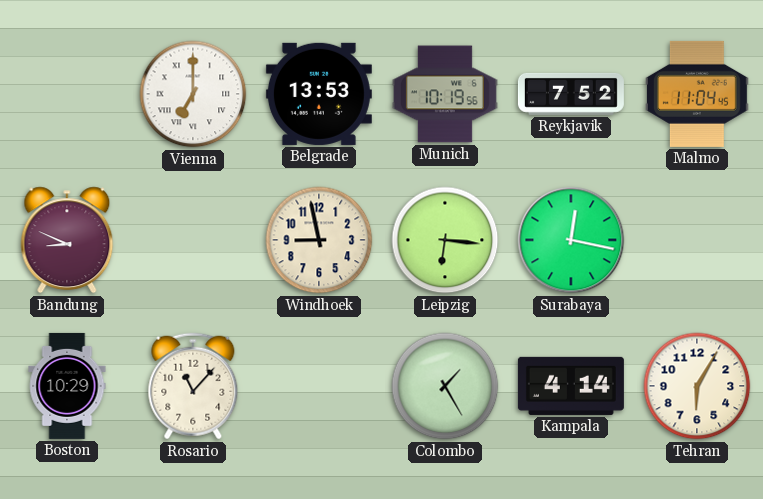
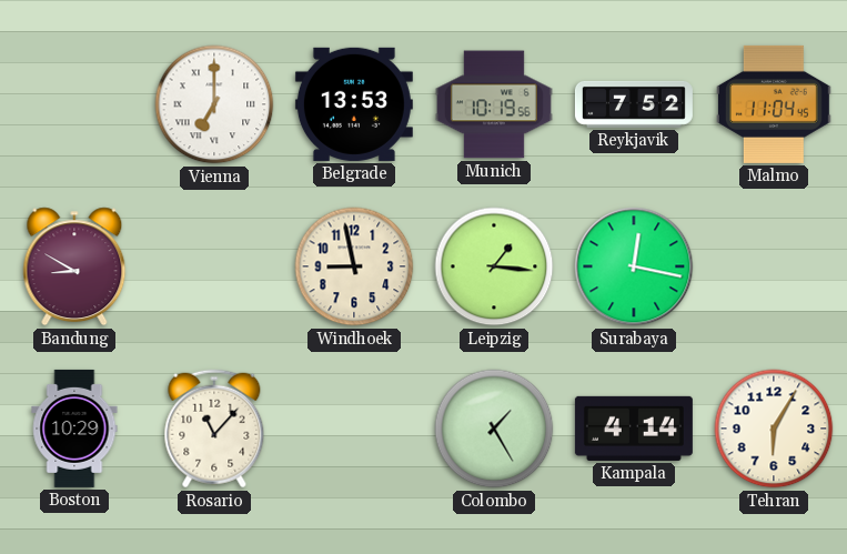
Bandung: 8:49 -> 8:50
Leipzig: 6:16 -> 1:16
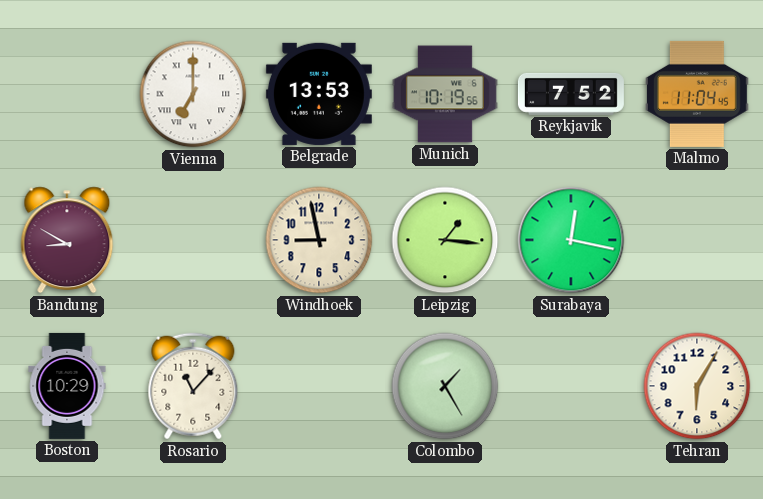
Kampala: 4:14 -> none
